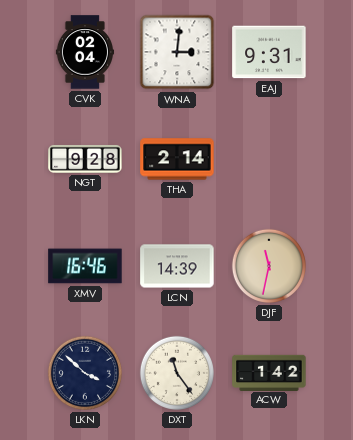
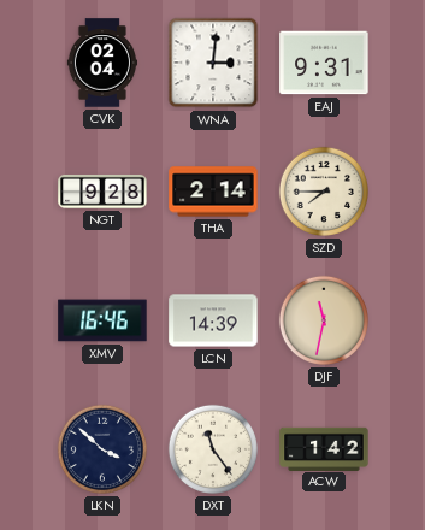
SZD: none -> 7:45
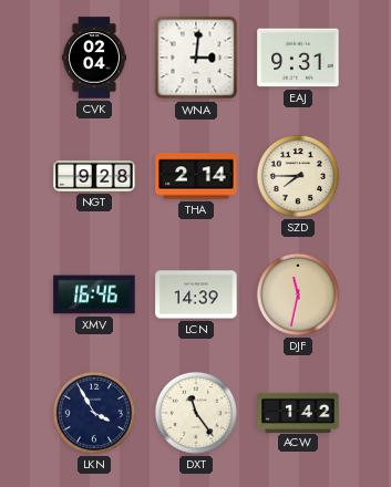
LKN: 3:52 -> 3:55
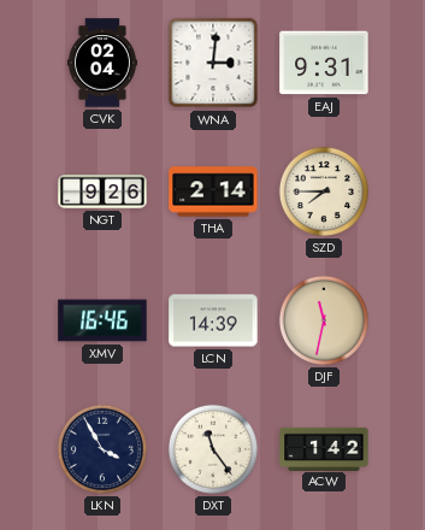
NGT: 9:28 -> 9:26
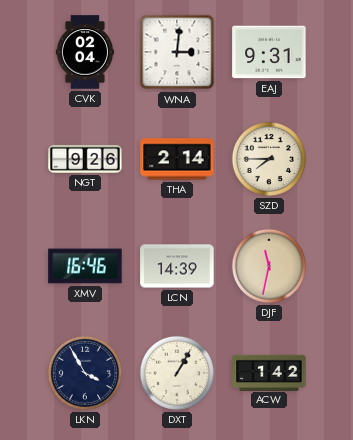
DXT: 11:24 -> 1:05
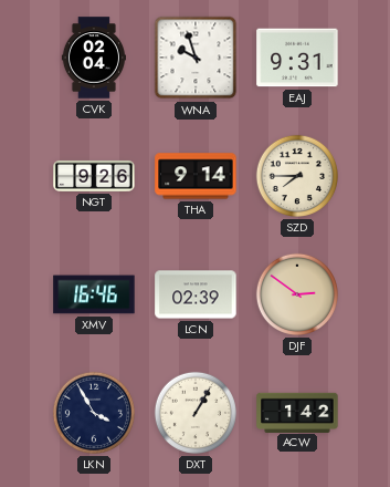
WNA: 3:01 -> 9:57
THA: 2:14 -> 9:14
LCN: 14:39 -> 02:39
DJF: 11:32 -> 2:51
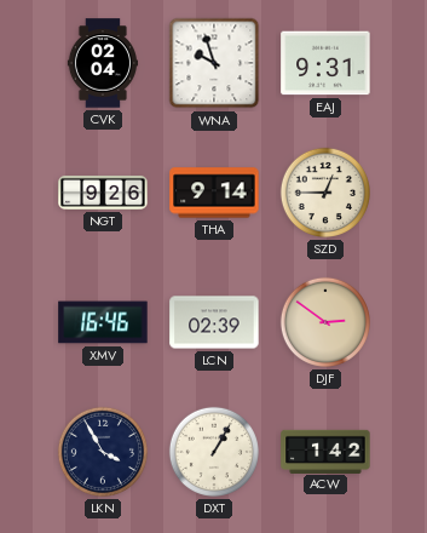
SZD: 7:45 -> 12:45
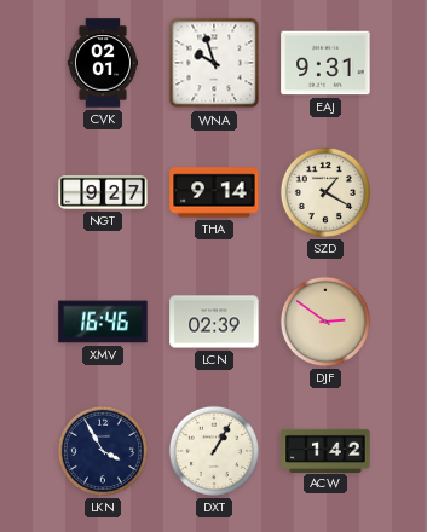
CVK: 02:04 -> 02:01
NGT: 9:26 -> 9:27
SZD: 12:45 -> 1:20
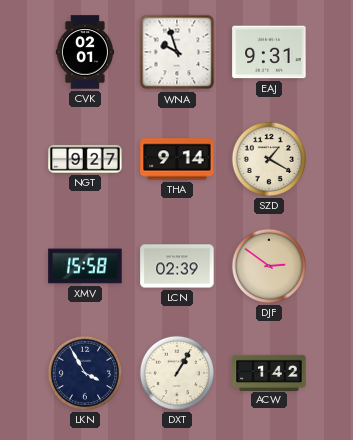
XMV: 16:46 -> 15:58
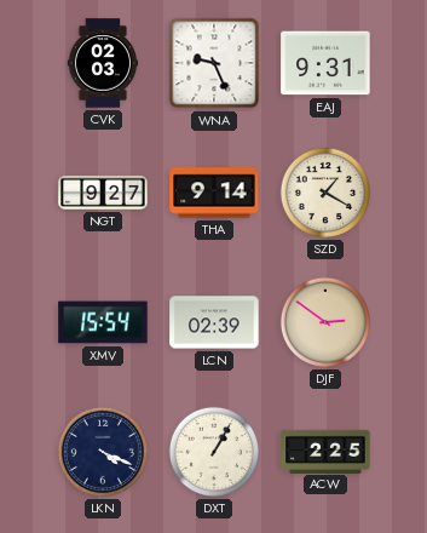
CVK: 02:01 -> 02:03
WNA: 9:57 -> 9:26
XMV: 15:58 -> 15:54
LKN: 3:55 -> 4:19
ACW: 1:42 -> 2:25
